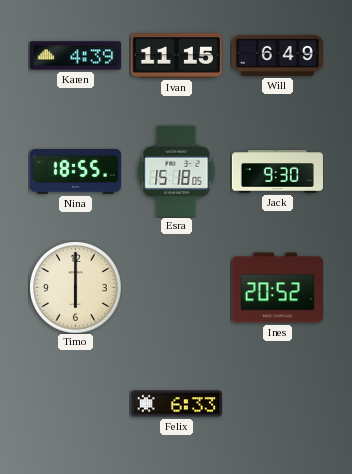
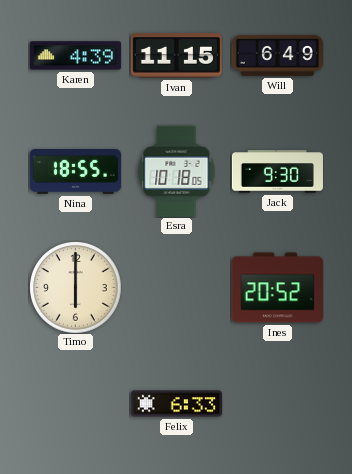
Esra: 15:18 -> 10:18
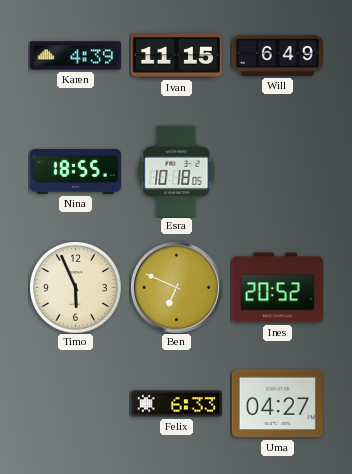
Jack: 9:30 -> none
Timo: 6:00 -> 5:56
Ben: none -> 6:49
Uma: none -> 04:27
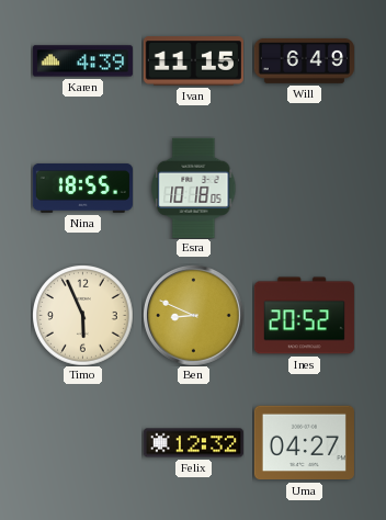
Ben: 6:49 -> 8:49
Felix: 6:33 -> 12:32
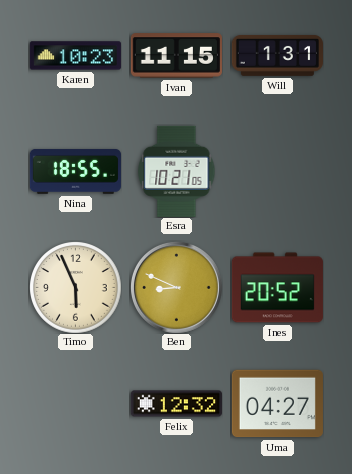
Karen: 4:39 -> 10:23
Will: 6:49 -> 1:31
Esra: 10:18 -> 10:21
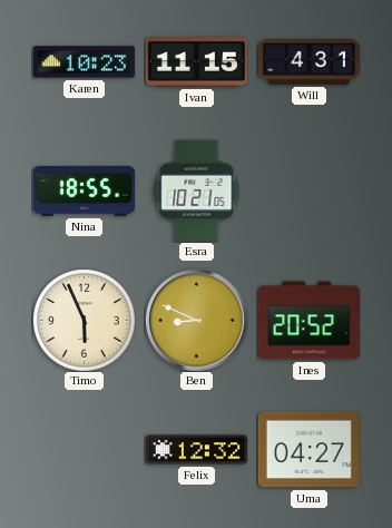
Will: 1:31 -> 4:31
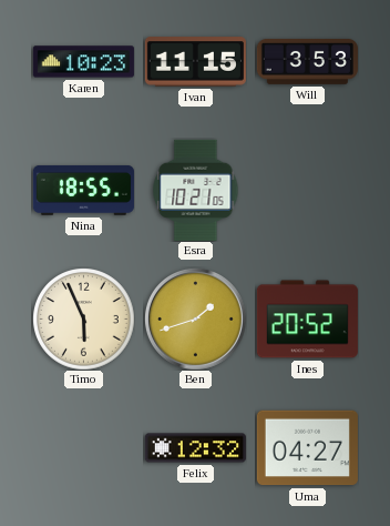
Will: 4:31 -> 3:53
Ben: 8:49 -> 1:42
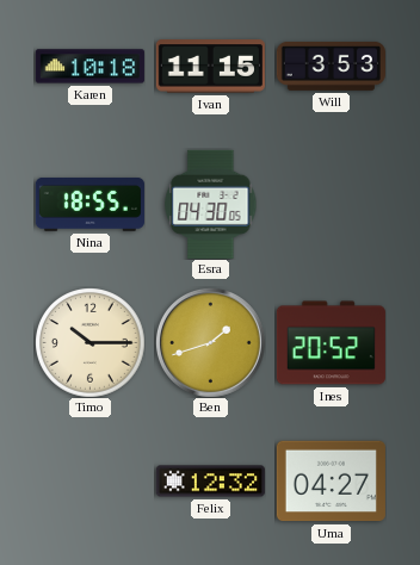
Karen: 10:23 -> 10:18
Esra: 10:21 -> 04:30
Timo: 5:56 -> 10:15
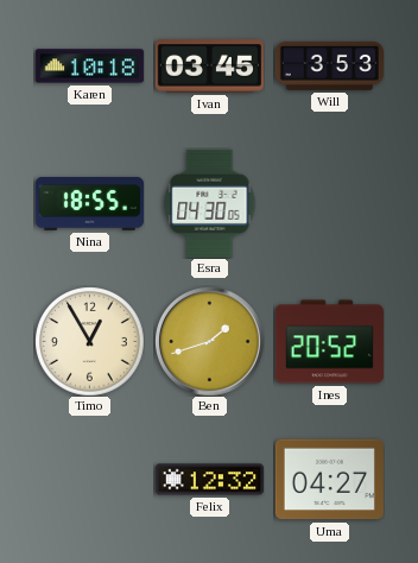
Ivan: 11:15 -> 03:45
Timo: 10:15 -> 12:55
